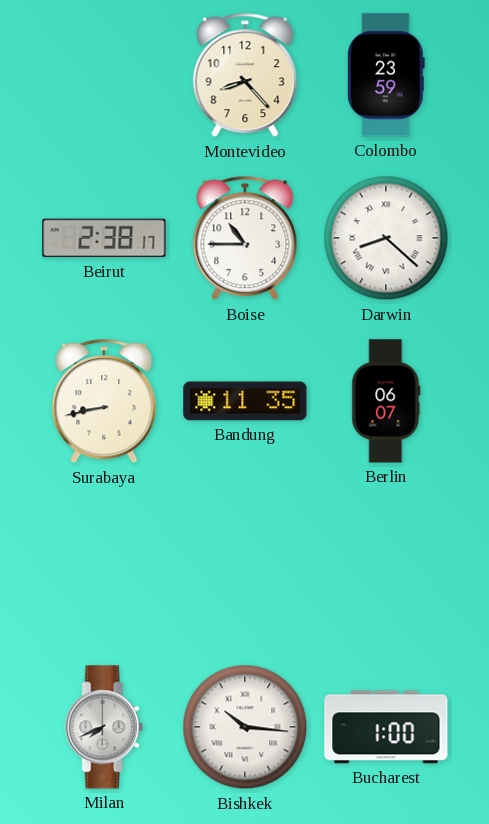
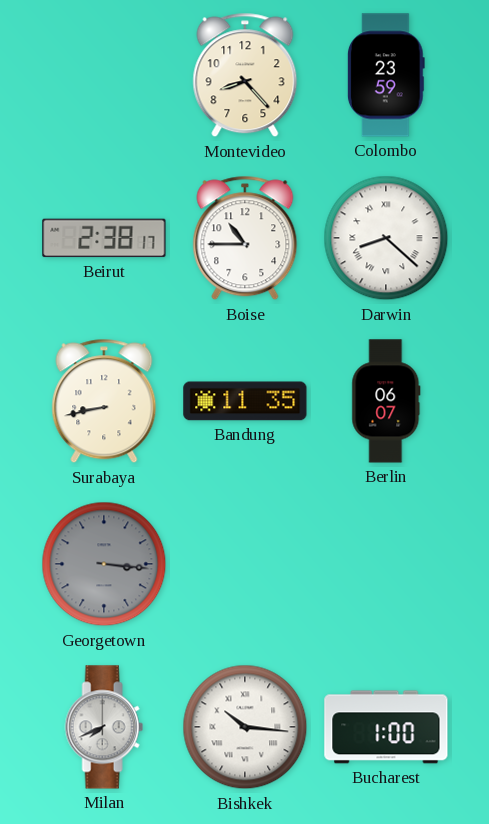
Georgetown: none -> 3:16
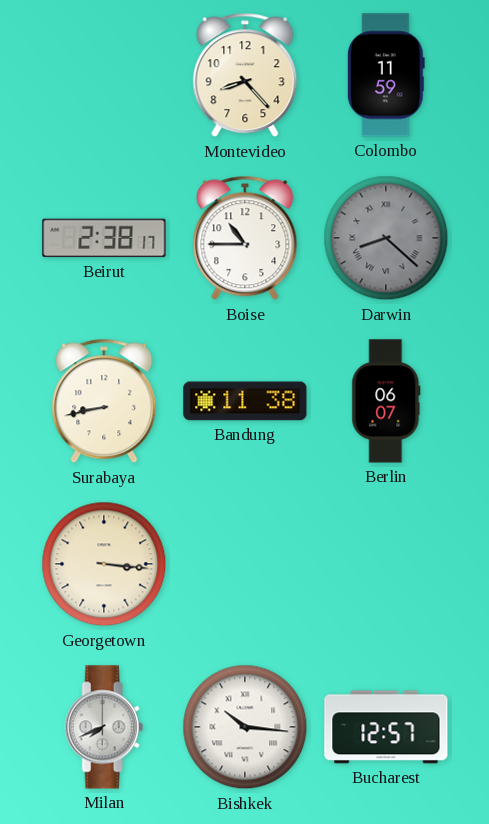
Colombo: 23:59 -> 11:59
Darwin dial: white -> grey
Bandung: 11:35 -> 11:38
Georgetown dial: grey -> cream
Bucharest: 1:00 -> 12:57
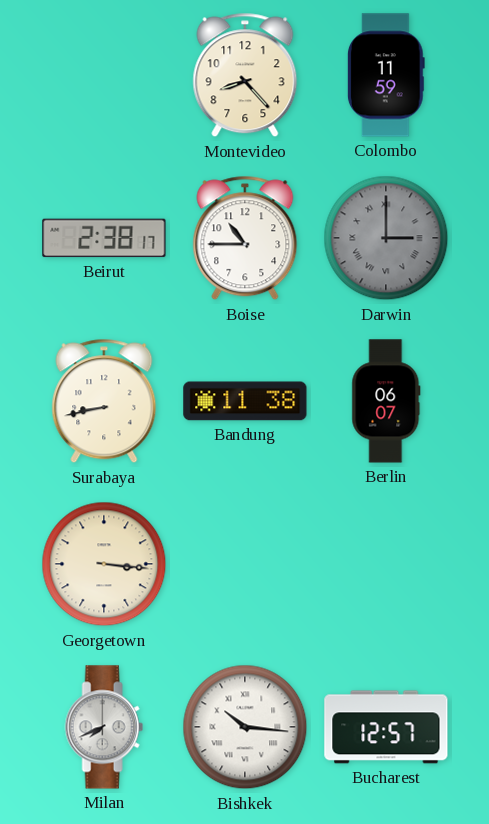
Darwin: 8:22 -> 3:00
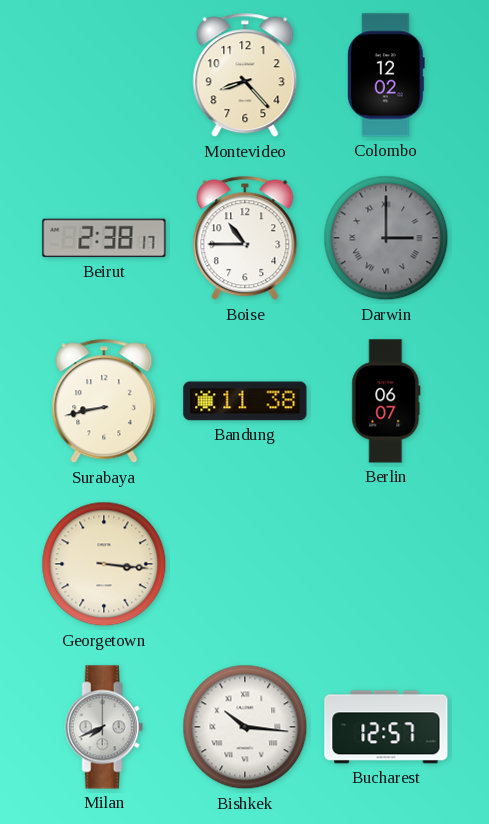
Colombo: 11:59 -> 12:02
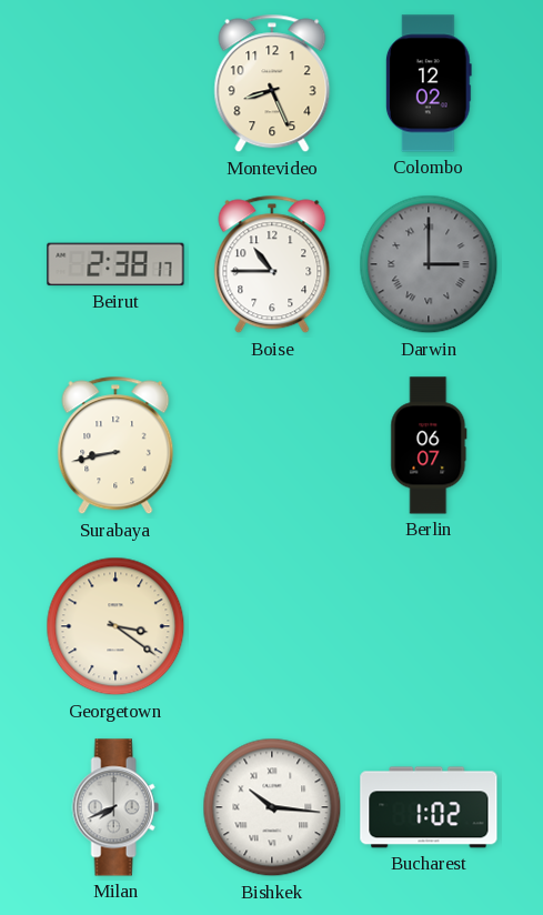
Montevideo: 8:23 -> 8:26
Bandung: 11:38 -> none
Georgetown: 3:16 -> 3:21
Bucharest: 12:57 -> 1:02
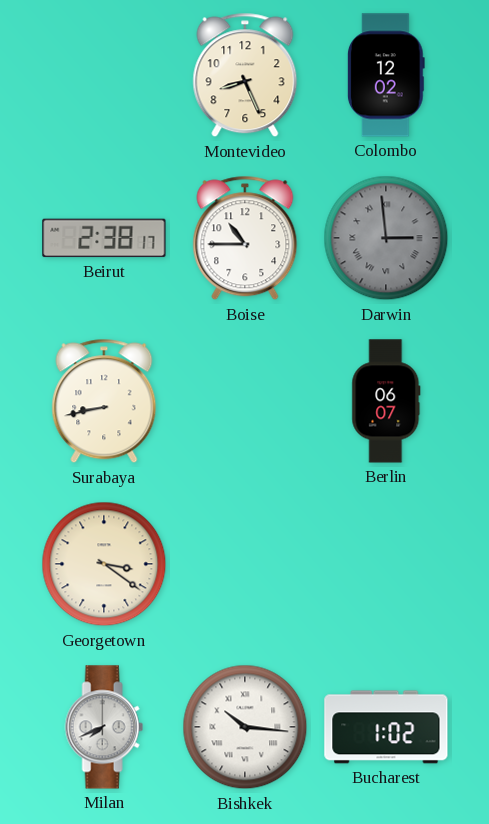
Darwin: 3:00 -> 2:59
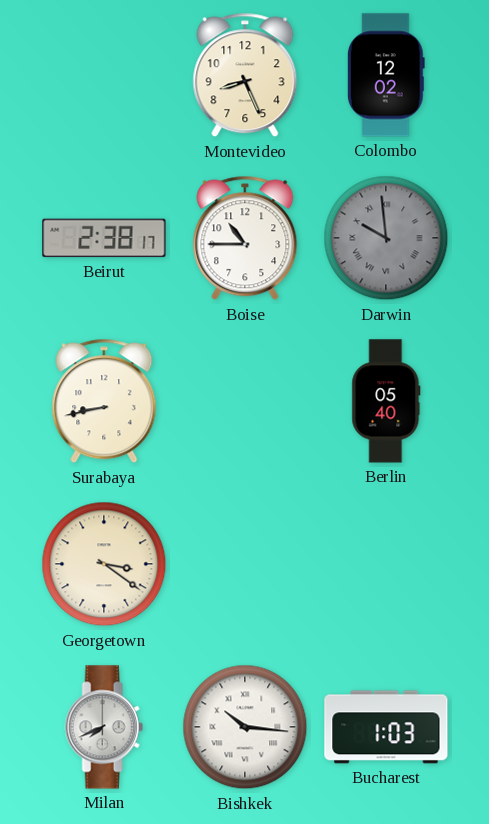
Darwin: 2:59 -> 9:59
Berlin: 06:07 -> 05:40
Bucharest: 1:02 -> 1:03
